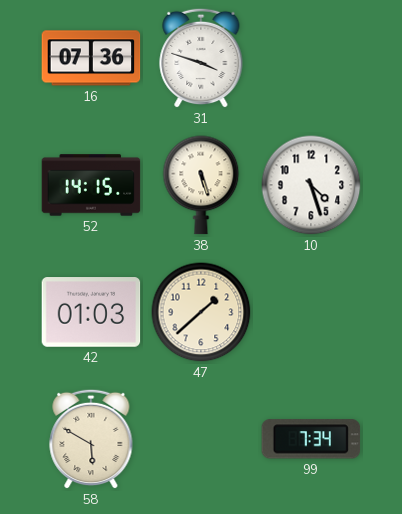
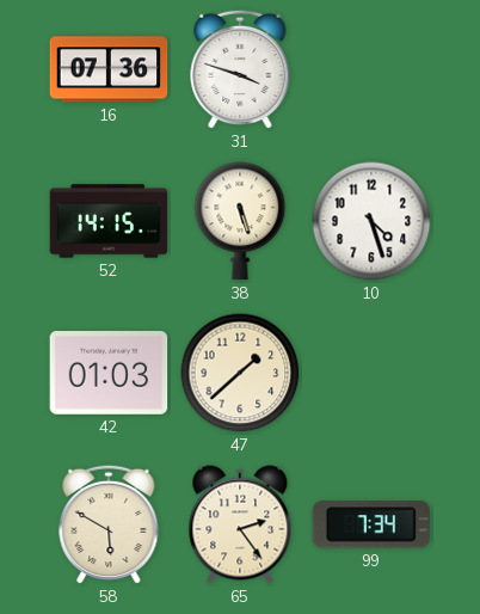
65: none -> 2:24
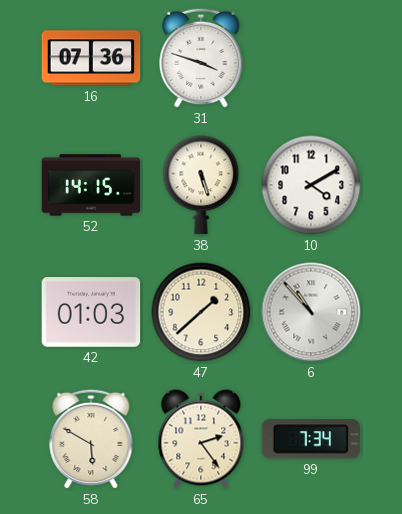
10: 4:27 -> 4:10
6: none -> 10:53
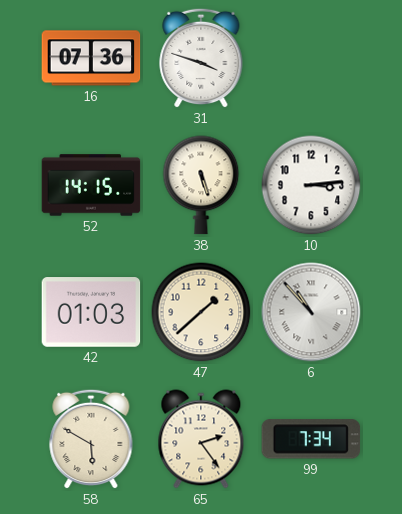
10: 4:10 -> 3:14
